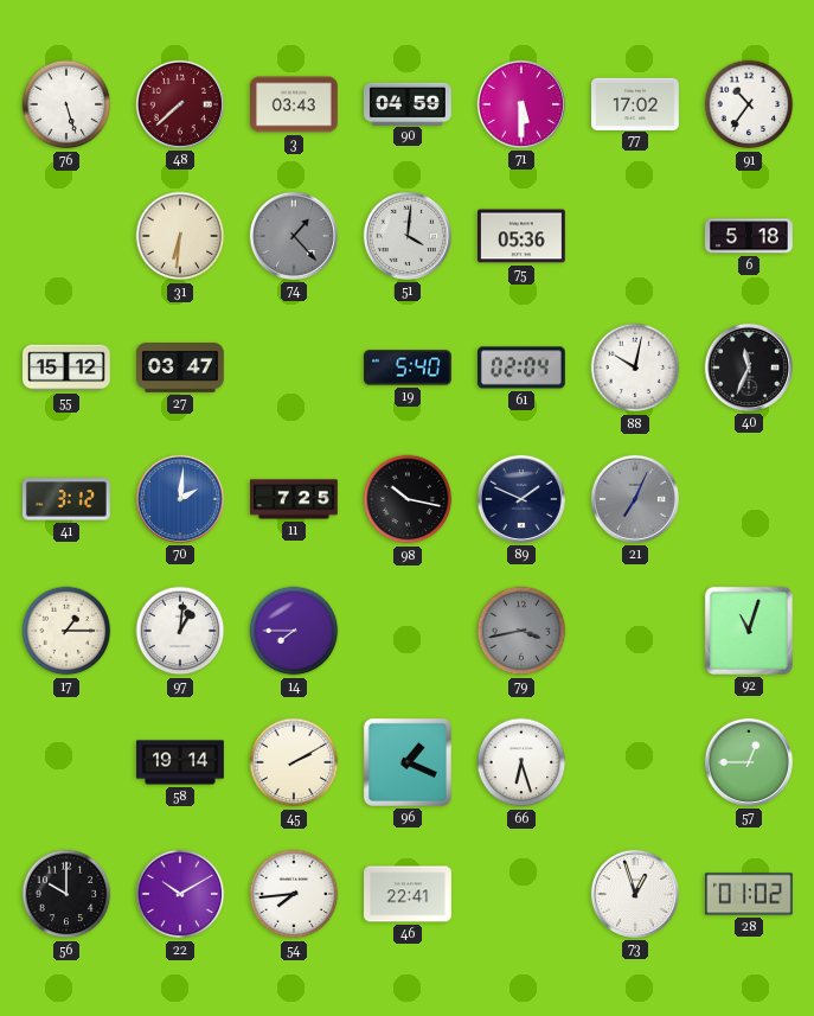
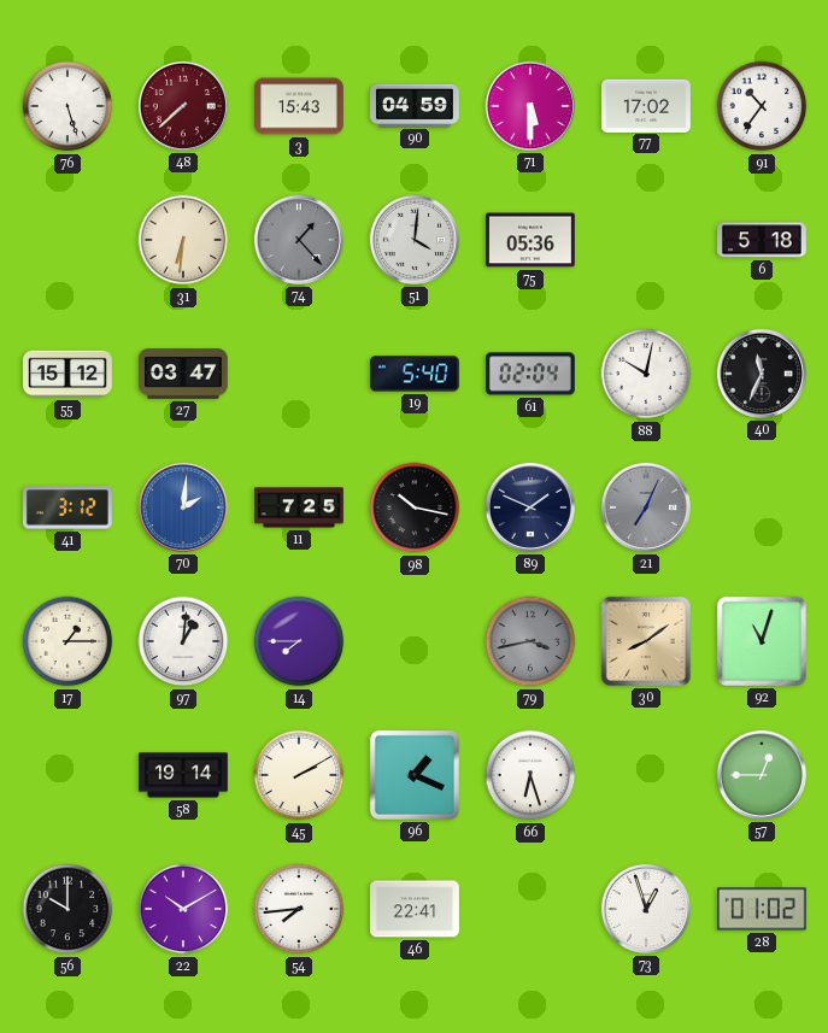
3: 03:43 -> 15:43
30: none -> 8:09
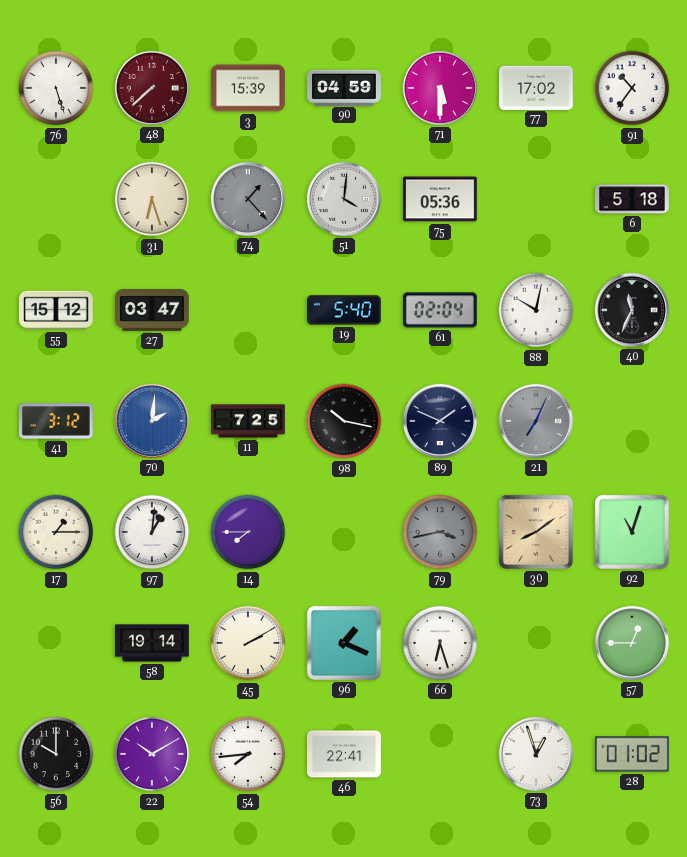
3: 15:43 -> 15:39
31: 6:31 -> 6:27
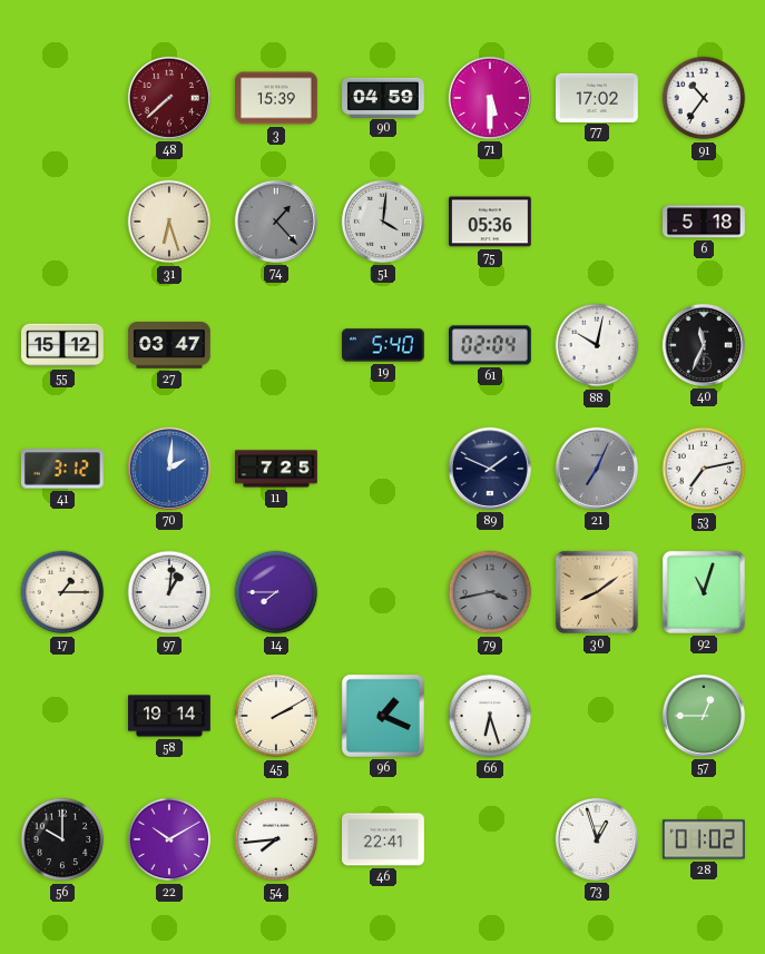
76: 5:27 -> none
98: 10:17 -> none
53: none -> 7:13
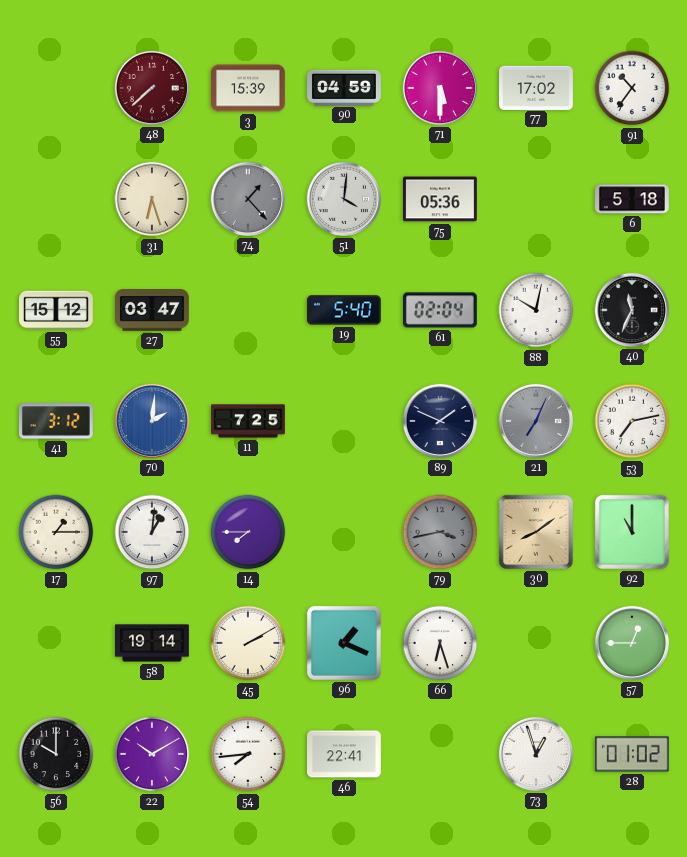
92: 11:03 -> 11:00
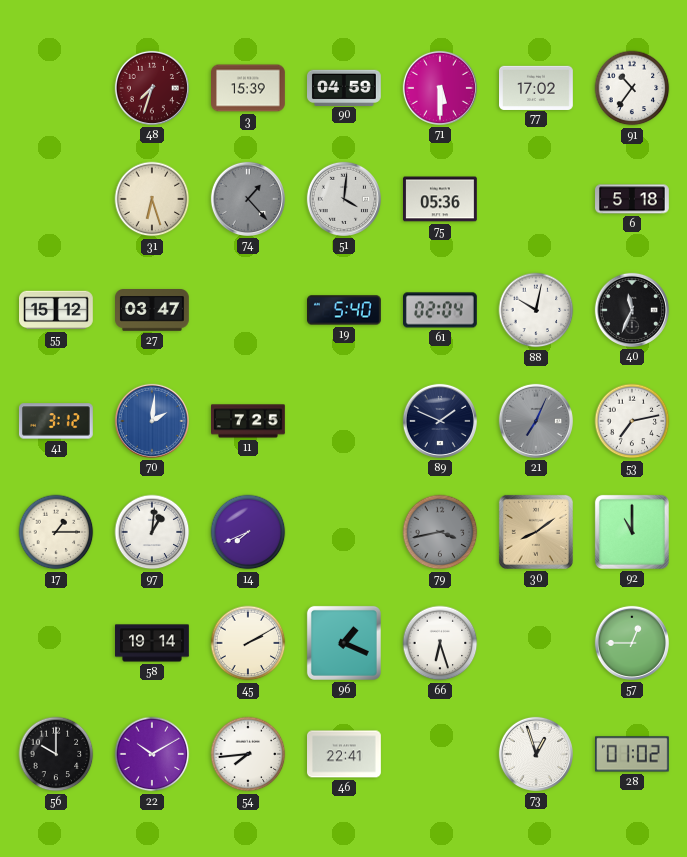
48: 7:38 -> 7:33
14: 7:45 -> 7:41
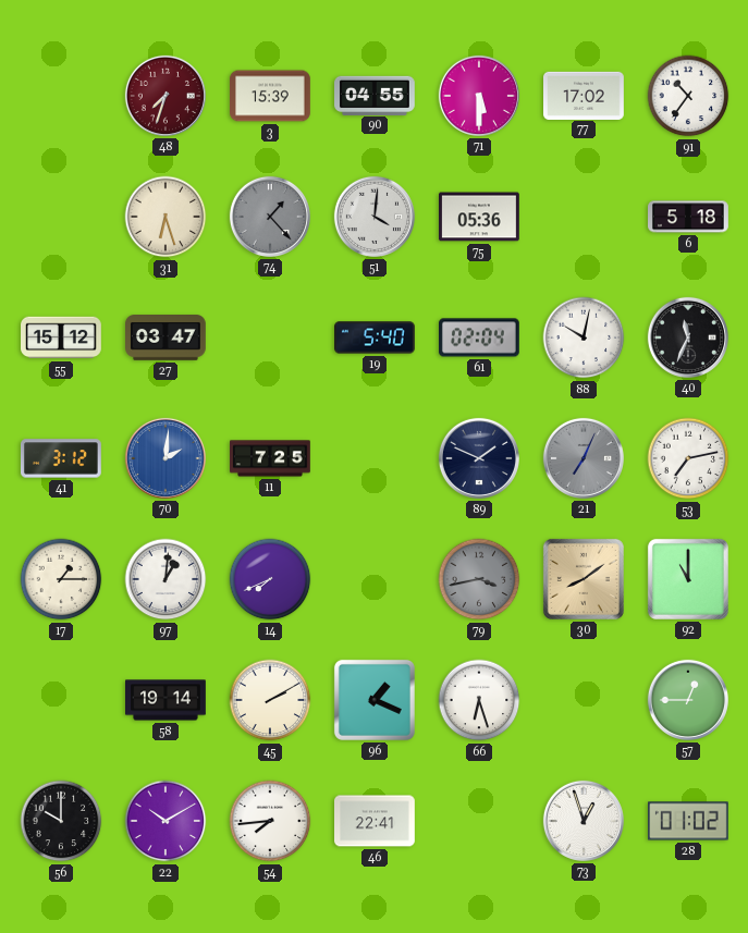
90: 04:59 -> 04:55
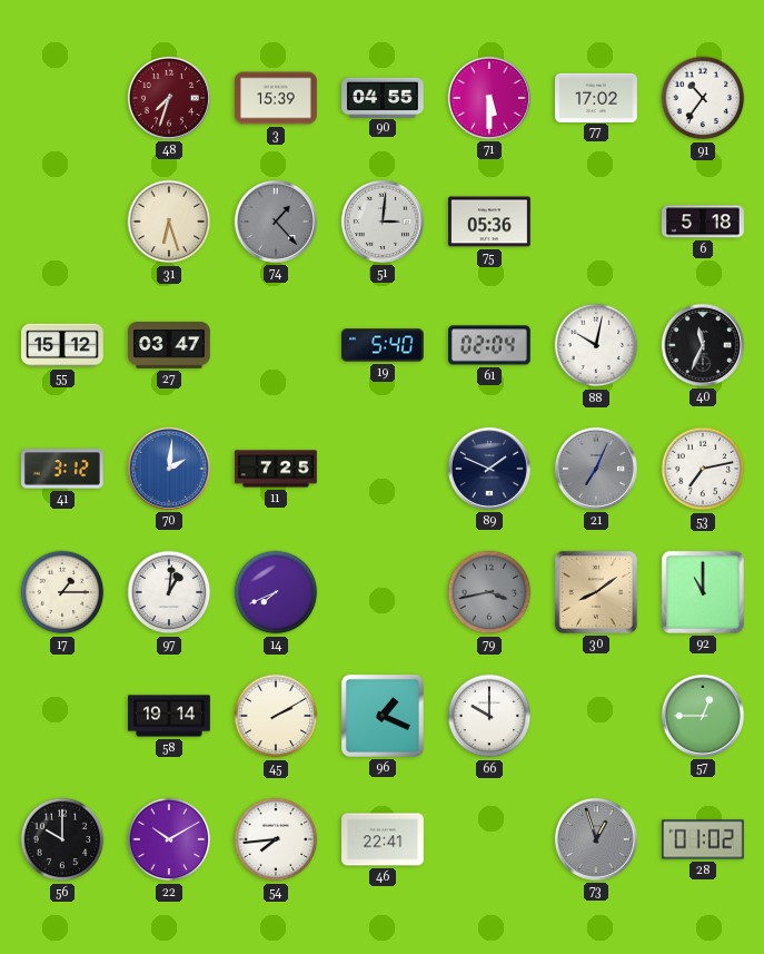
51: 4:01 -> 3:01
66: 6:27 -> 10:00
73 dial: white -> grey
